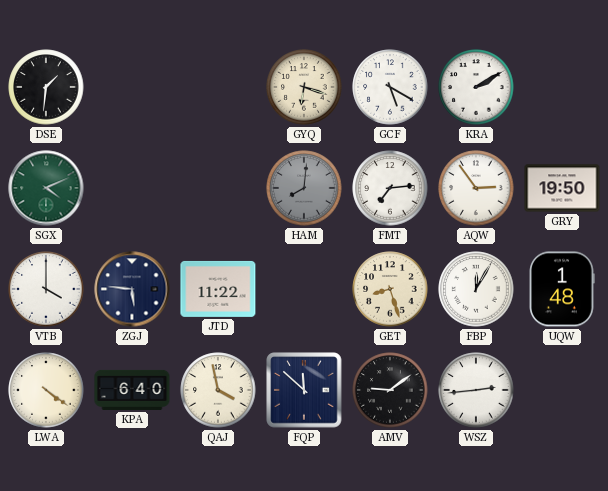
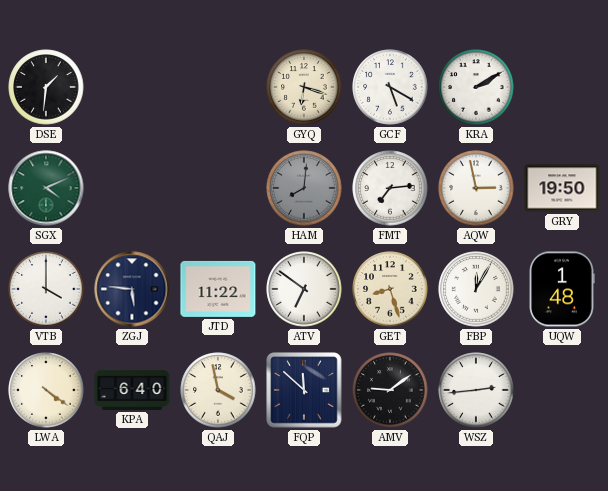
AQW: 2:54 -> 2:58
ATV: none -> 6:51
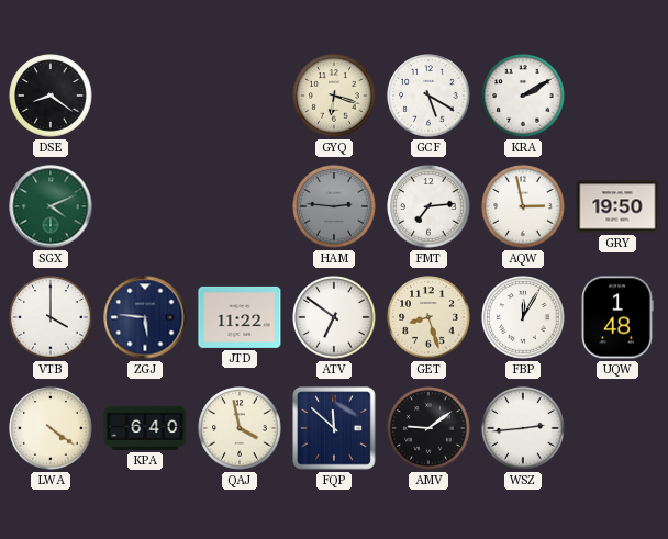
DSE: 1:31 -> 8:21
HAM: 8:01 -> 2:46
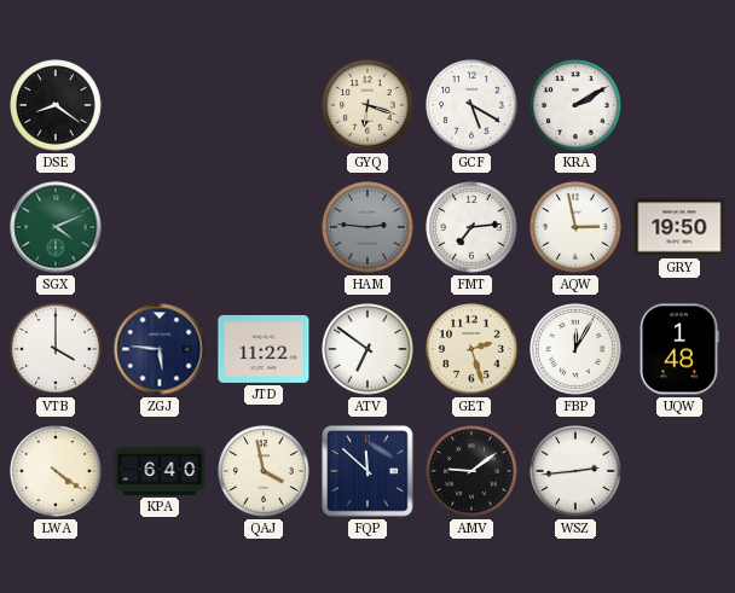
GET: 8:27 -> 2:27
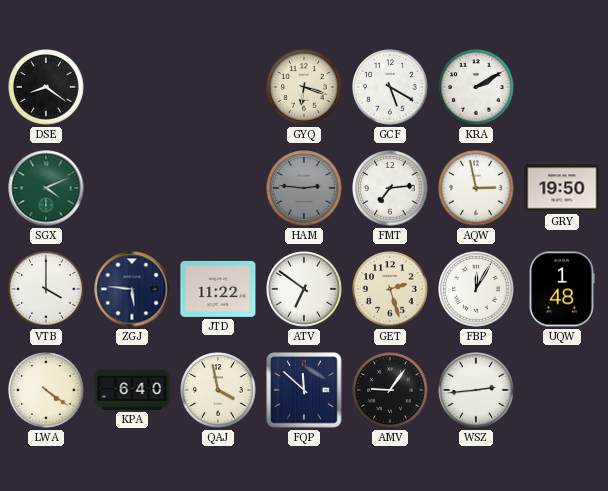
AMV: 9:09 -> 9:06
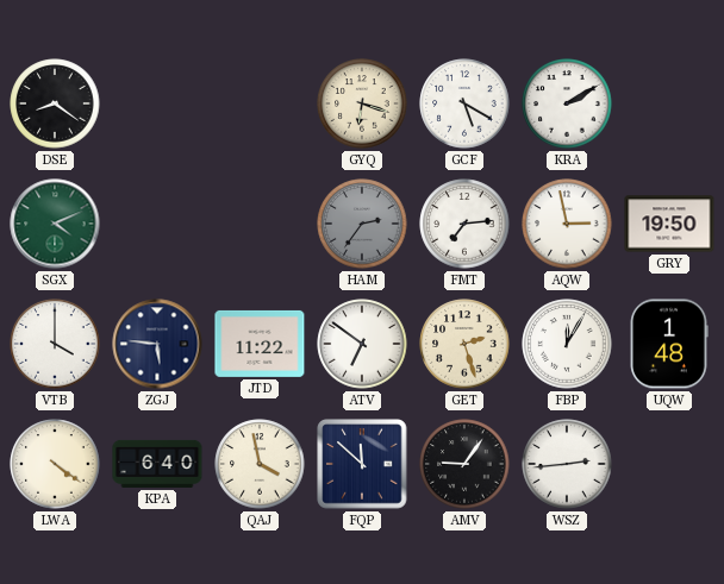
HAM: 2:46 -> 2:36
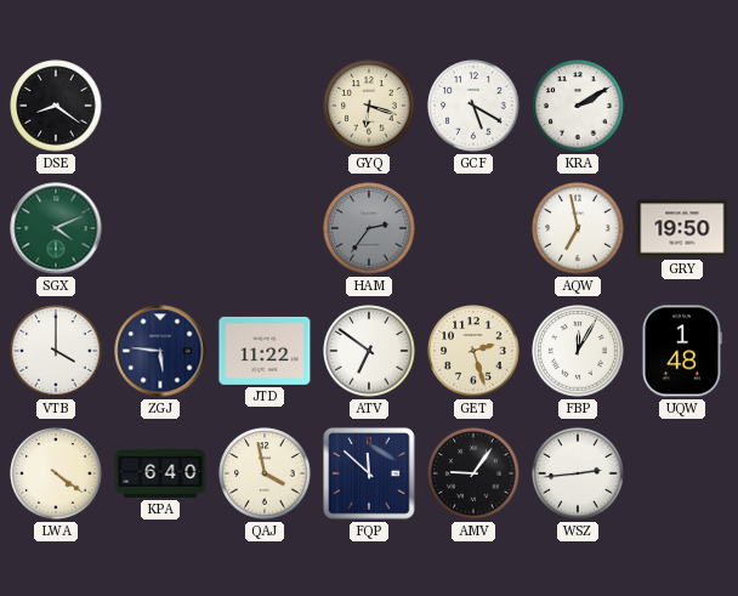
FMT: 7:14 -> none
AQW: 2:58 -> 6:58
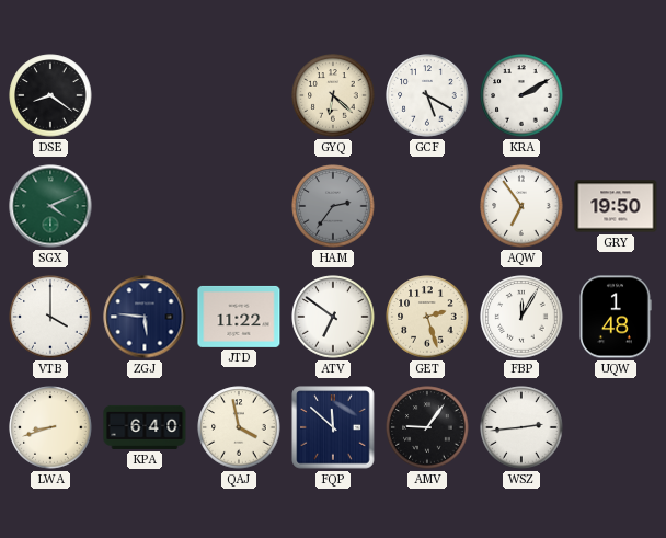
GYQ: 6:18 -> 6:22
AQW: 6:58 -> 6:54
LWA: 4:21 -> 8:42
